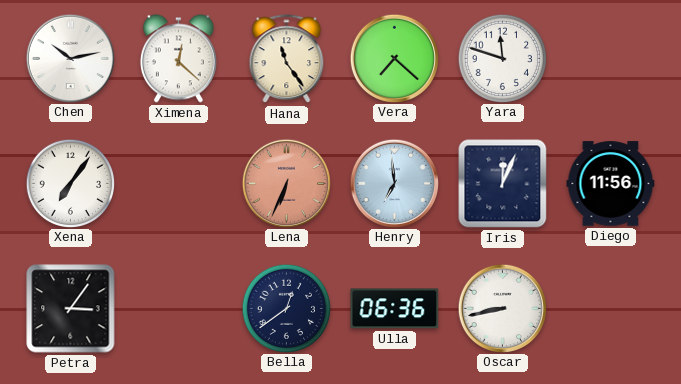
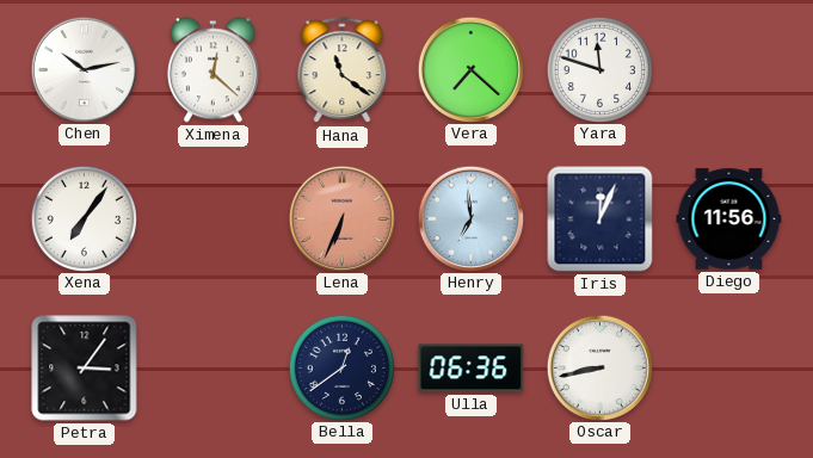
Hana: 11:24 -> 11:21
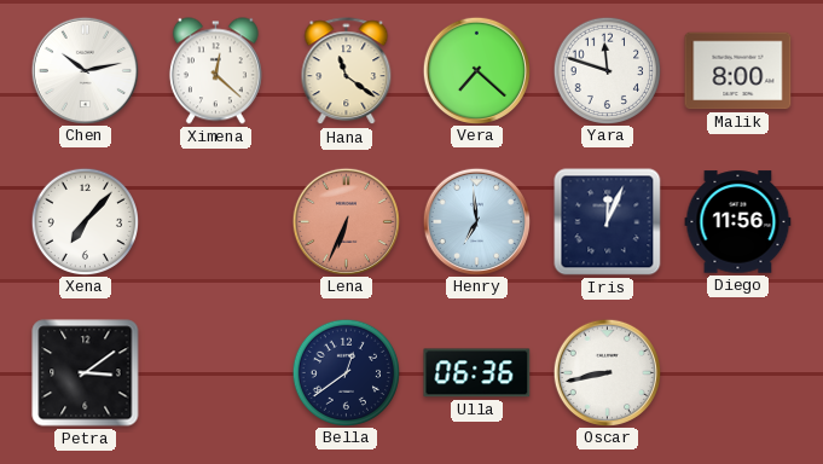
Malik: none -> 8:00
Xena: 7:06 -> 7:07
Petra: 3:06 -> 3:09
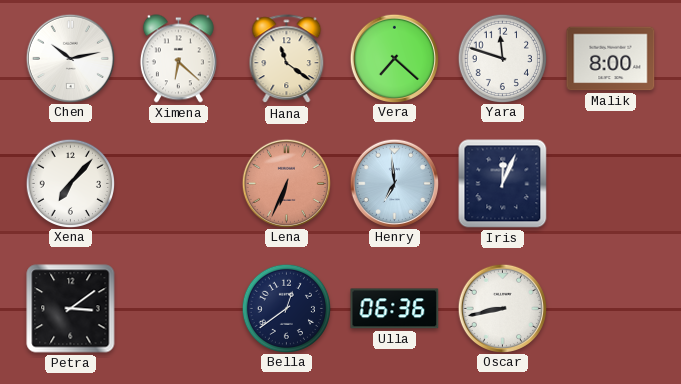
Ximena: 12:22 -> 6:22
Diego: 11:56 -> none
